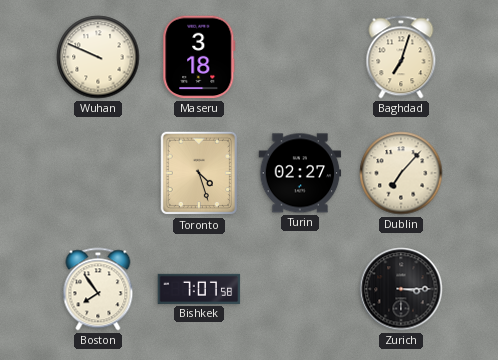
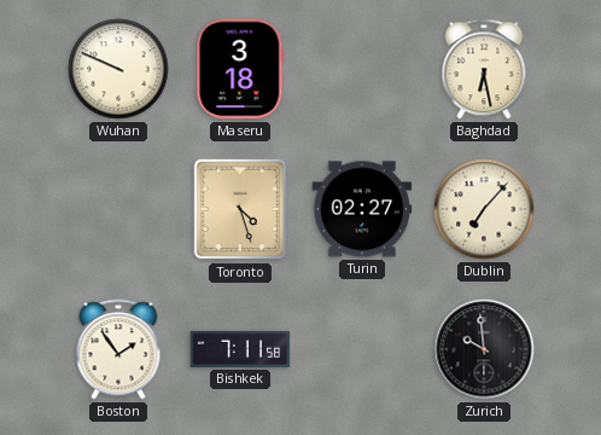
Baghdad: 7:03 -> 6:28
Boston: 7:54 -> 1:54
Bishkek: 7:07 -> 7:11
Zurich: 3:15 -> 9:59
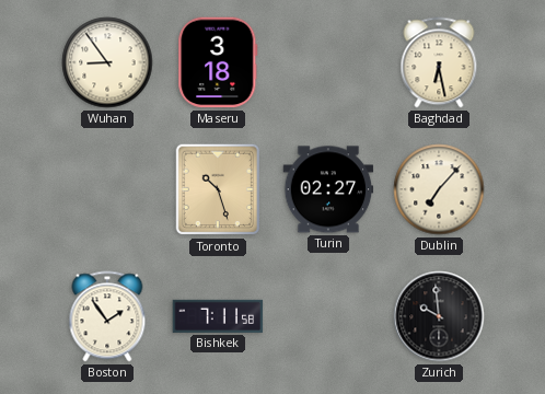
Wuhan: 9:49 -> 8:54
Toronto: 4:27 -> 10:27
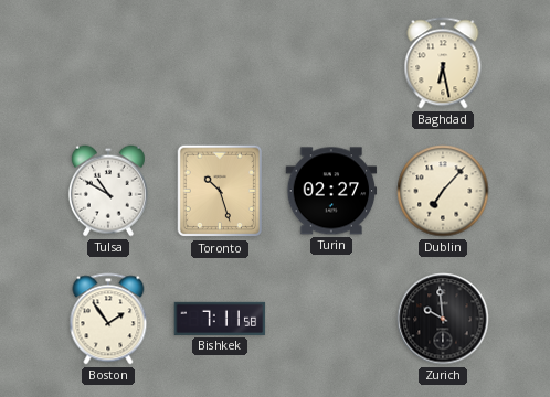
Wuhan: 8:54 -> none
Maseru: 3:18 -> none
Tulsa: none -> 10:50
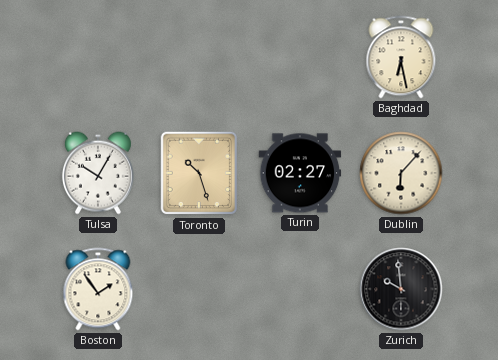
Tulsa: 10:50 -> 10:05
Dublin: 7:07 -> 6:07
Bishkek: 7:11 -> none
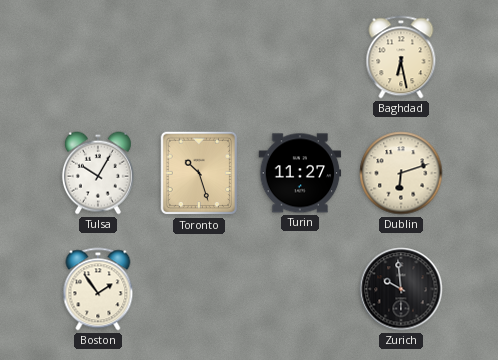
Turin: 02:27 -> 11:27
Dublin: 6:07 -> 6:12
